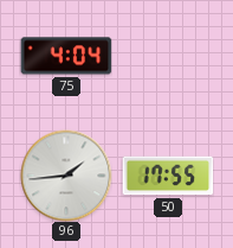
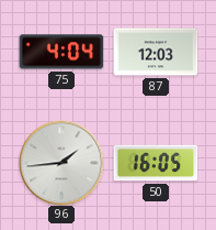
87: none -> 12:03
50: 17:55 -> 16:05
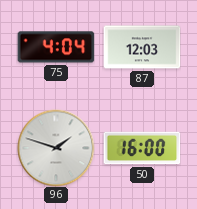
96: 1:44 -> 1:48
50: 16:05 -> 16:00
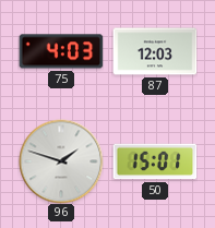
75: 4:04 -> 4:03
50: 16:00 -> 15:01
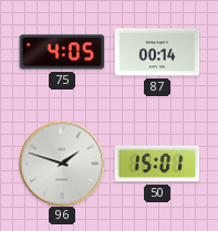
75: 4:03 -> 4:05
87: 12:03 -> 00:14
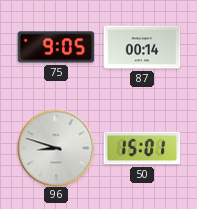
75: 4:05 -> 9:05
96: 1:48 -> 8:48
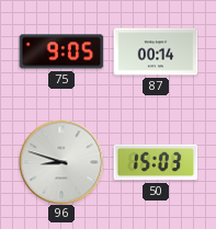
50: 15:01 -> 15:03
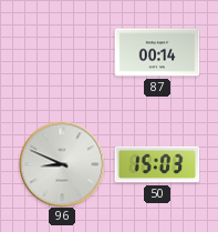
75: 9:05 -> none
96: 8:48 -> 8:49
